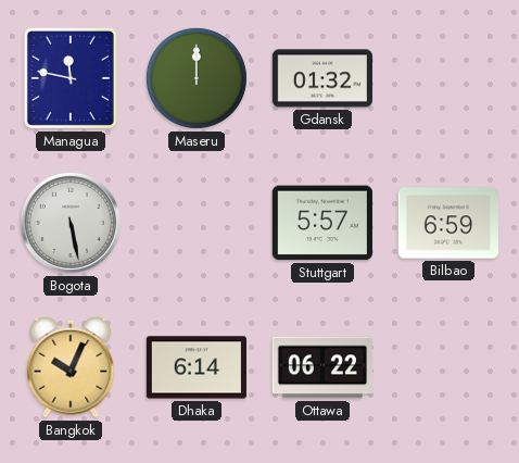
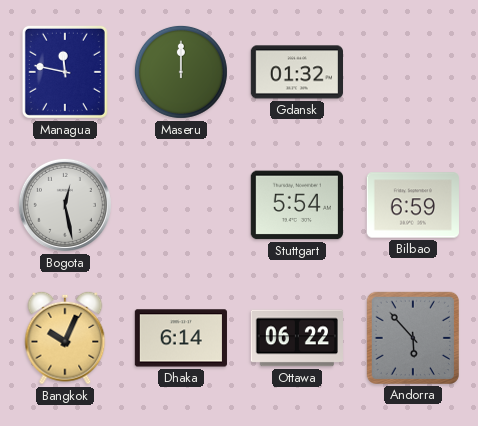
Bogota: 5:28 -> 12:28
Stuttgart: 5:57 -> 5:54
Andorra: none -> 5:53
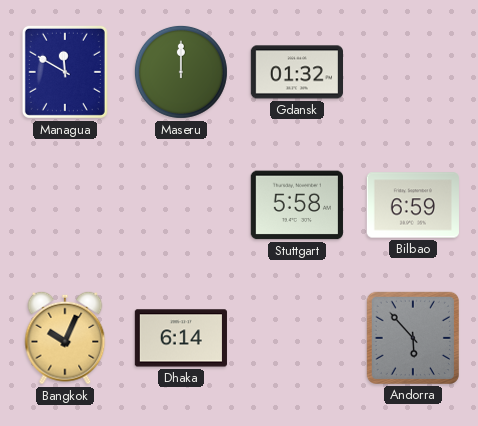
Managua: 11:47 -> 11:50
Bogota: 12:28 -> none
Stuttgart: 5:54 -> 5:58
Ottawa: 06:22 -> none
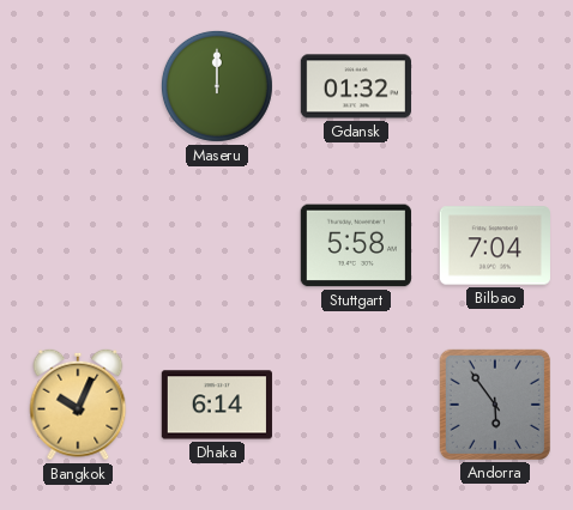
Managua: 11:50 -> none
Bilbao: 6:59 -> 7:04
Andorra: 5:53 -> 5:54
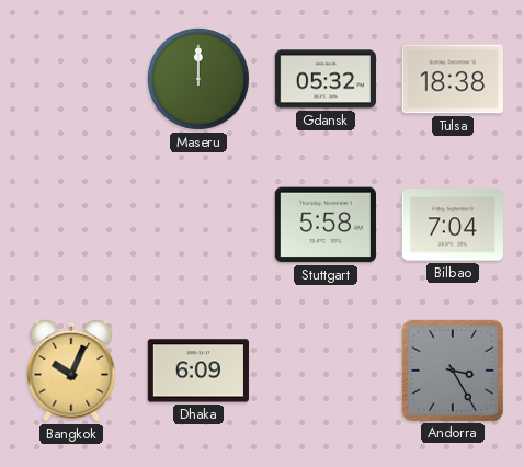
Gdansk: 01:32 -> 05:32
Tulsa: none -> 18:38
Dhaka: 6:14 -> 6:09
Andorra: 5:54 -> 3:25
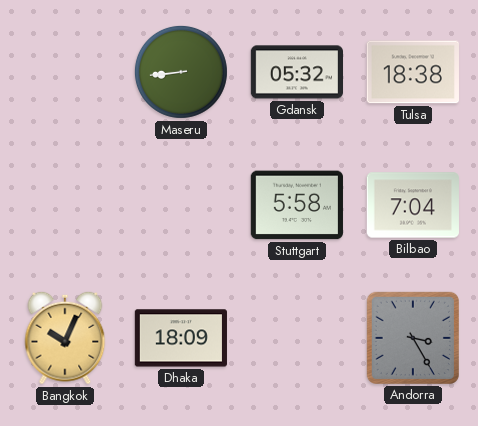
Maseru: 12:00 -> 8:44
Dhaka: 6:09 -> 18:09
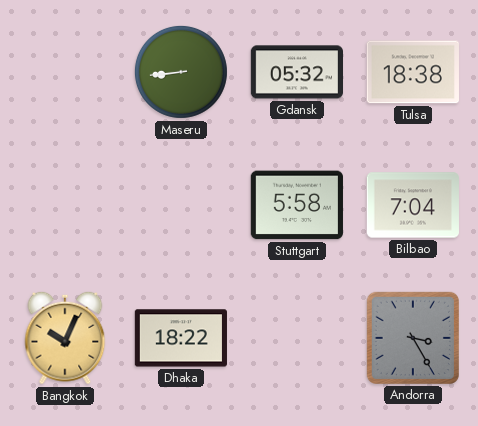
Dhaka: 18:09 -> 18:22
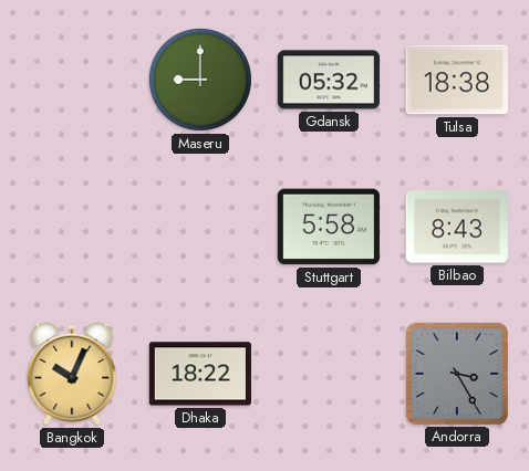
Maseru: 8:44 -> 9:00
Bilbao: 7:04 -> 8:43
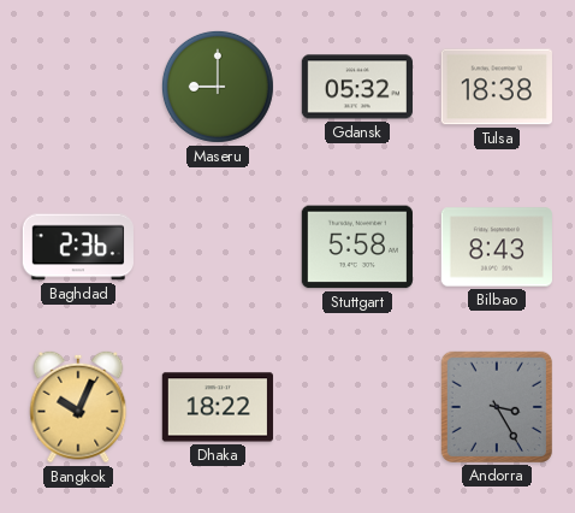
Baghdad: none -> 2:36
